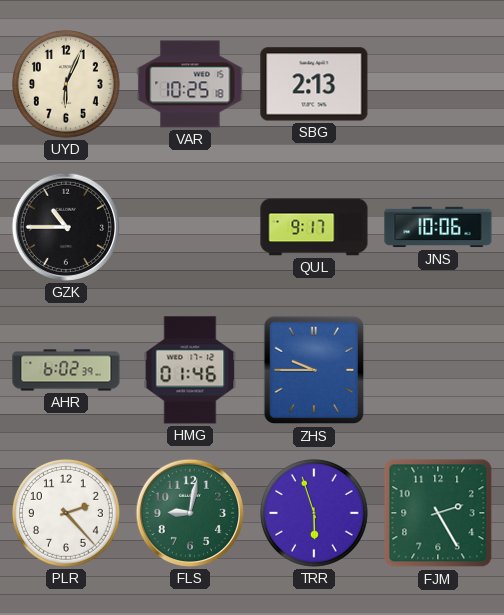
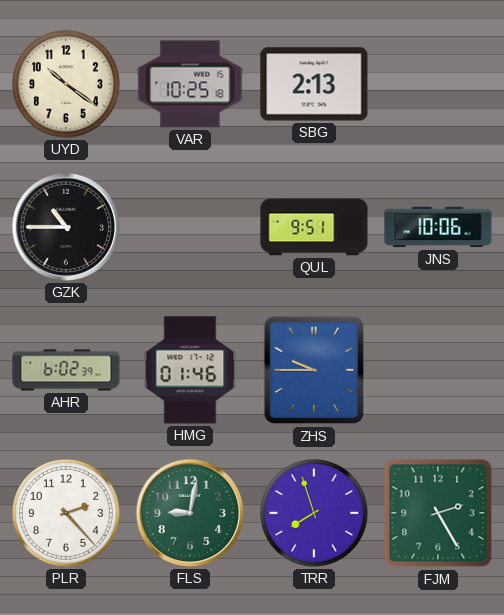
UYD: 6:04 -> 10:21
QUL: 9:17 -> 9:51
TRR: 5:57 -> 7:57
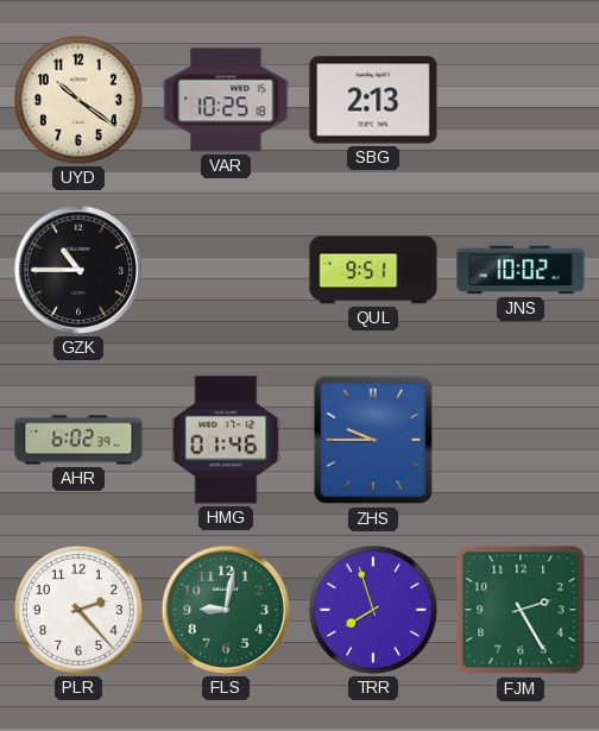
JNS: 10:06 -> 10:02
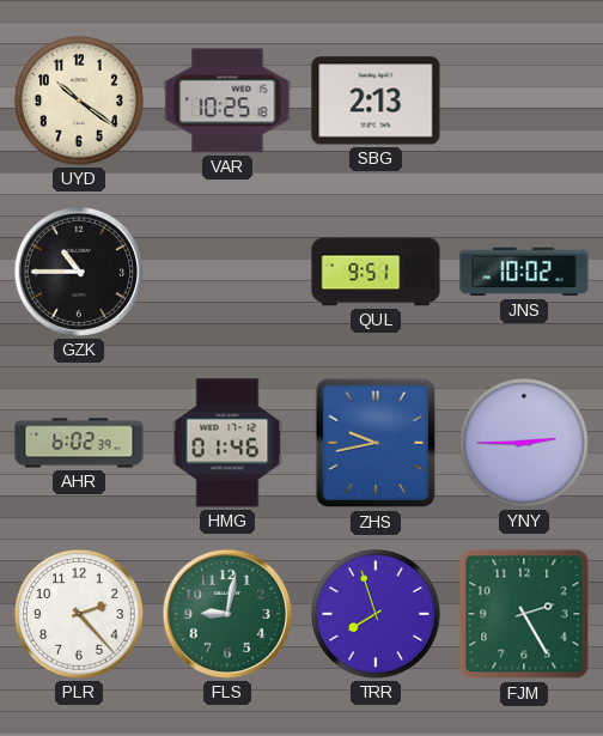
ZHS: 9:45 -> 9:43
YNY: none -> 2:45
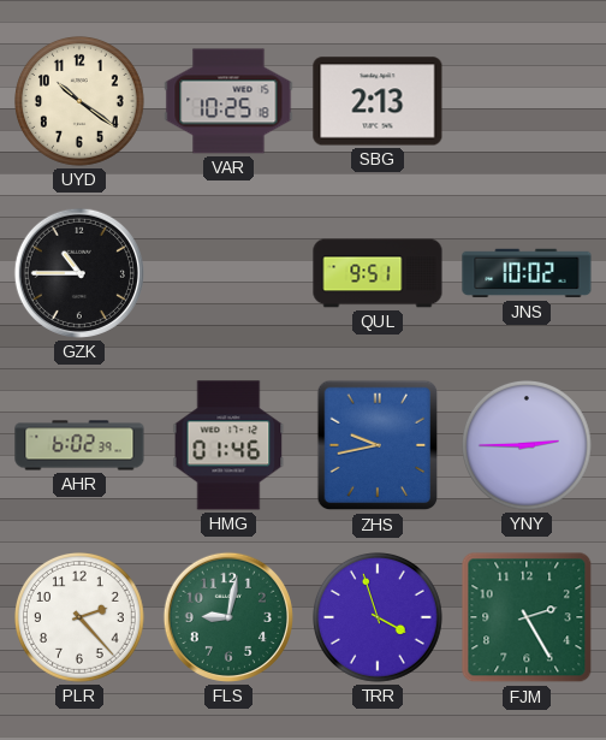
TRR: 7:57 -> 3:57
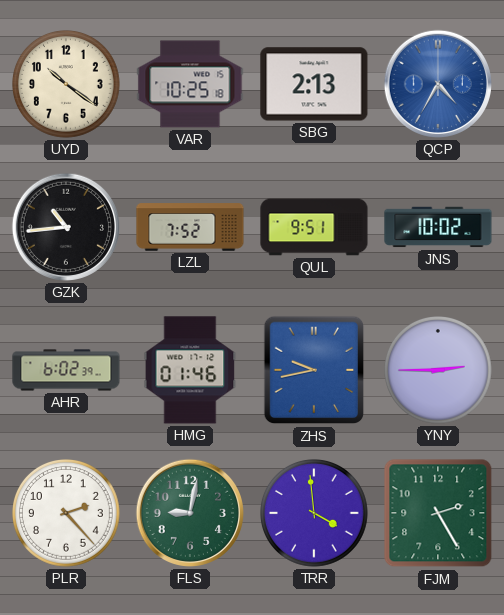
QCP: none -> 4:35
GZK: 10:45 -> 10:44
LZL: none -> 7:52
TRR: 3:57 -> 3:59
